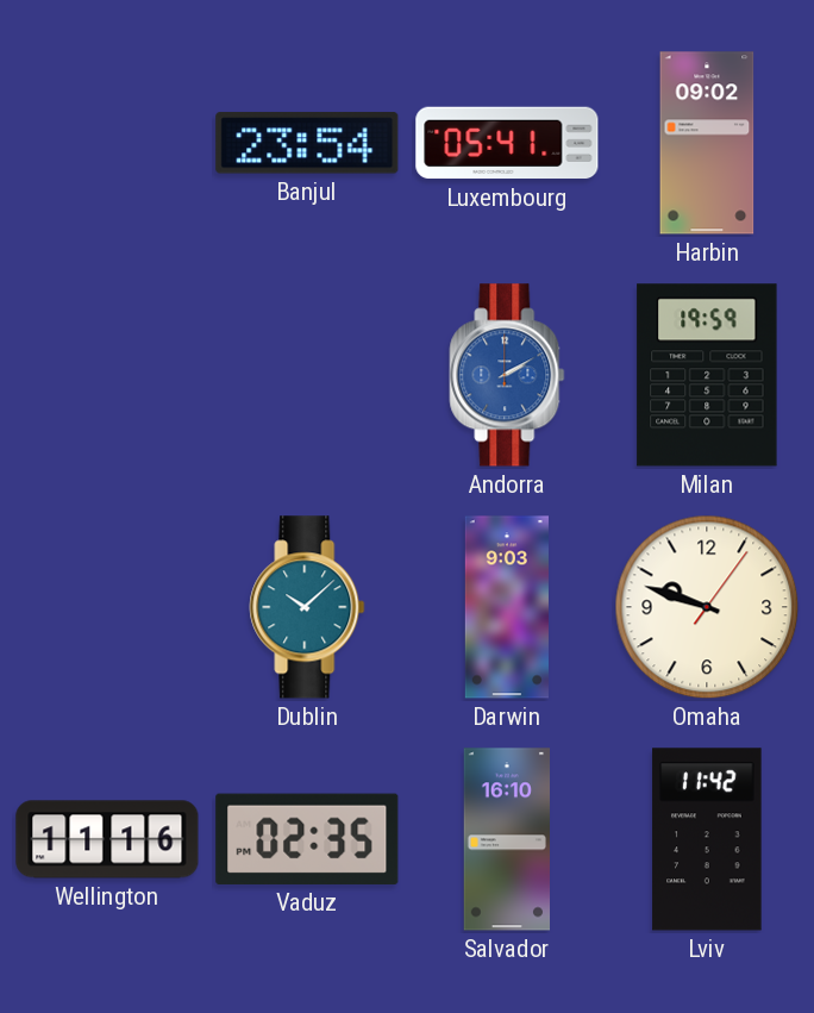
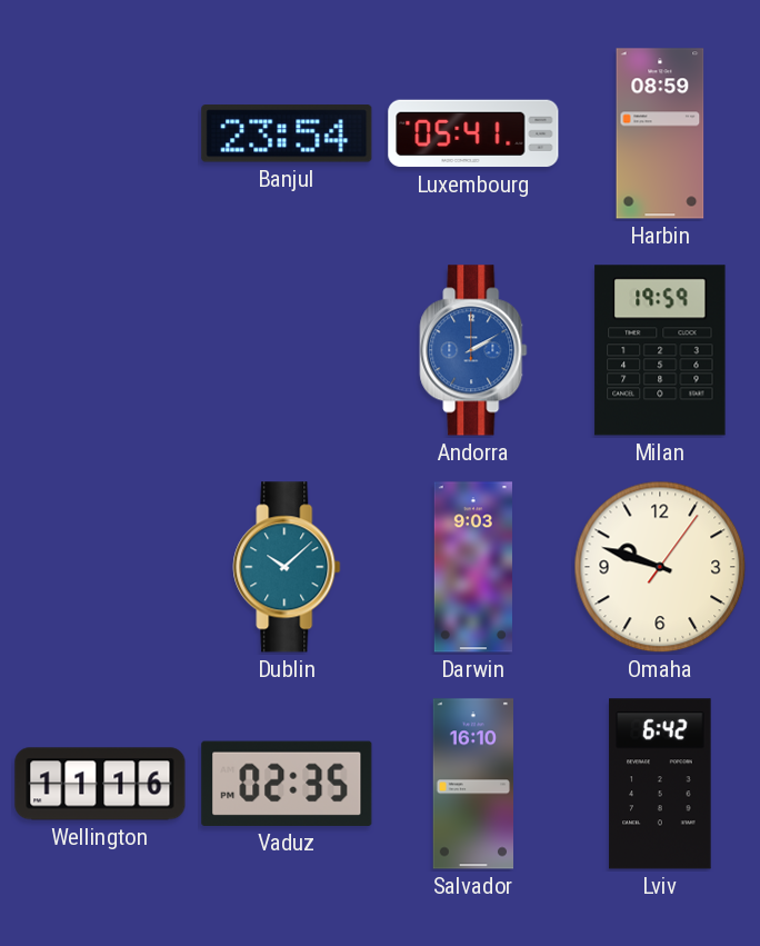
Harbin: 09:02 -> 08:59
Lviv: 11:42 -> 6:42
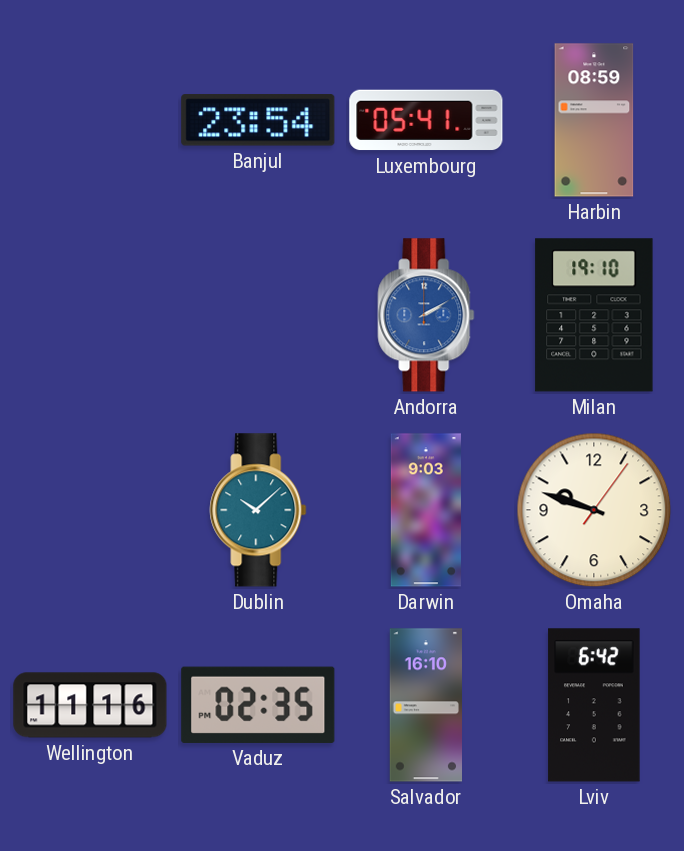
Milan: 19:59 -> 19:10
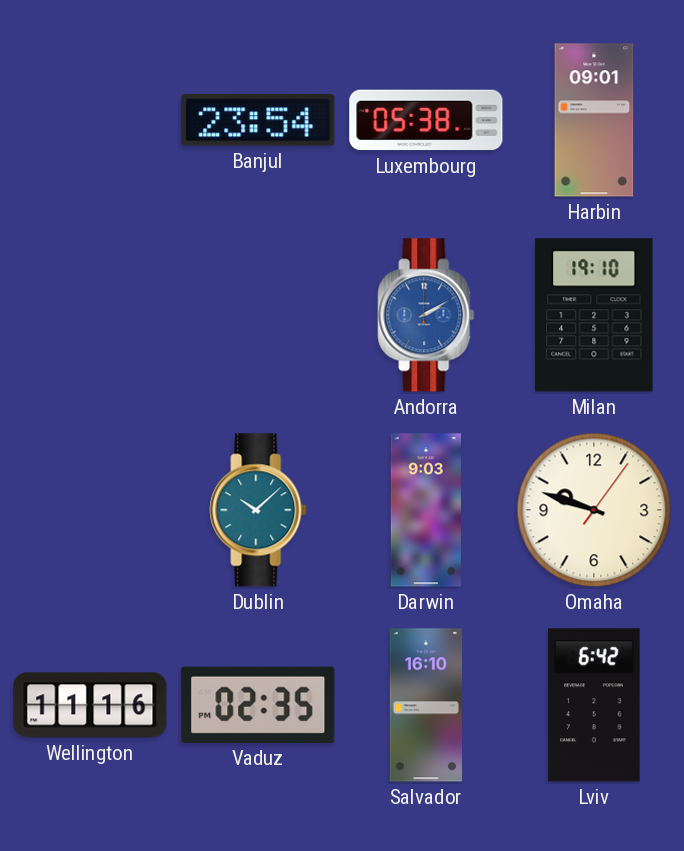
Luxembourg: 05:41 -> 05:38
Harbin: 08:59 -> 09:01
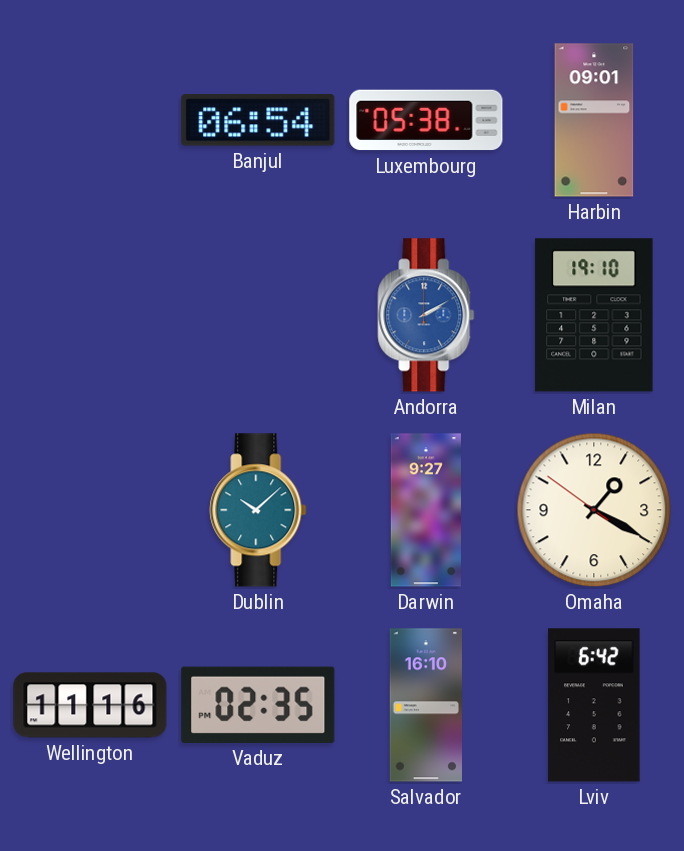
Banjul: 23:54 -> 06:54
Darwin: 9:03 -> 9:27
Omaha: 9:48 -> 1:19
